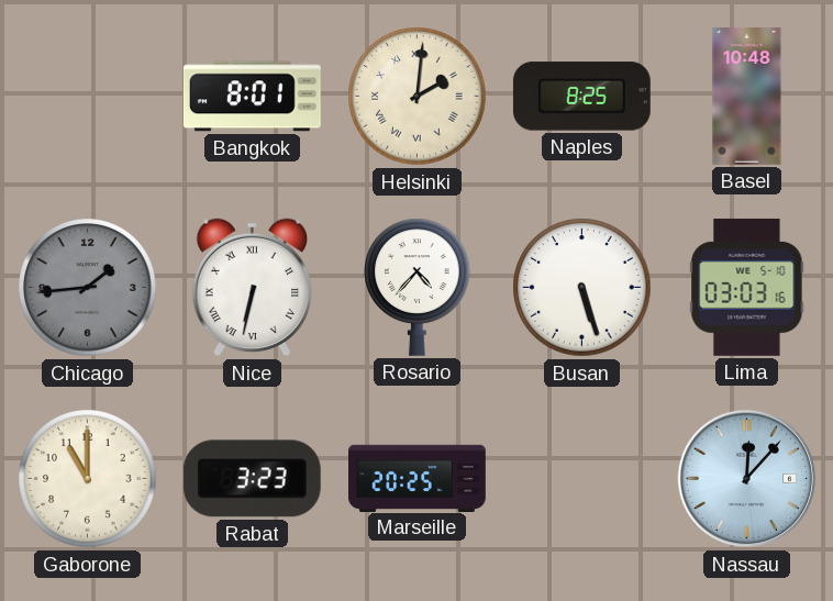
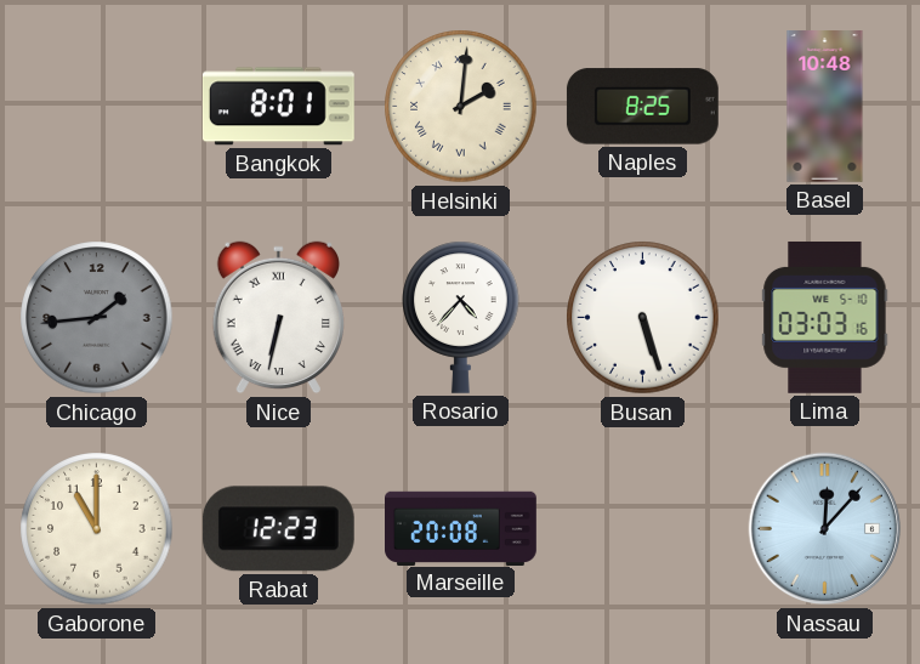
Rabat: 3:23 -> 12:23
Marseille: 20:25 -> 20:08
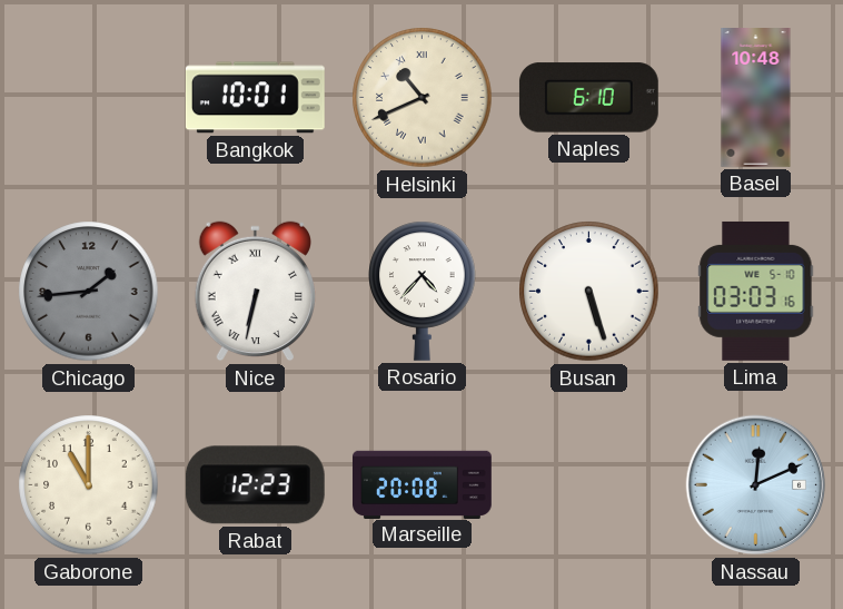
Bangkok: 8:01 -> 10:01
Helsinki: 2:01 -> 10:41
Naples: 8:25 -> 6:10
Nassau: 12:07 -> 12:11
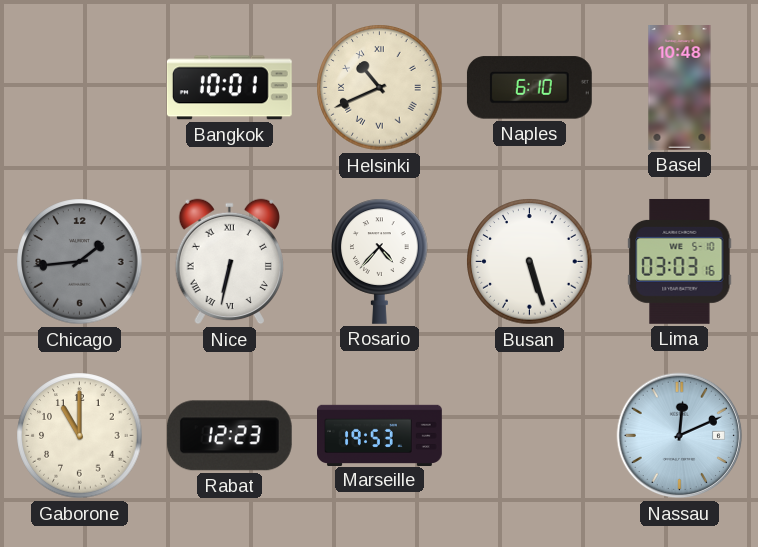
Marseille: 20:08 -> 19:53
